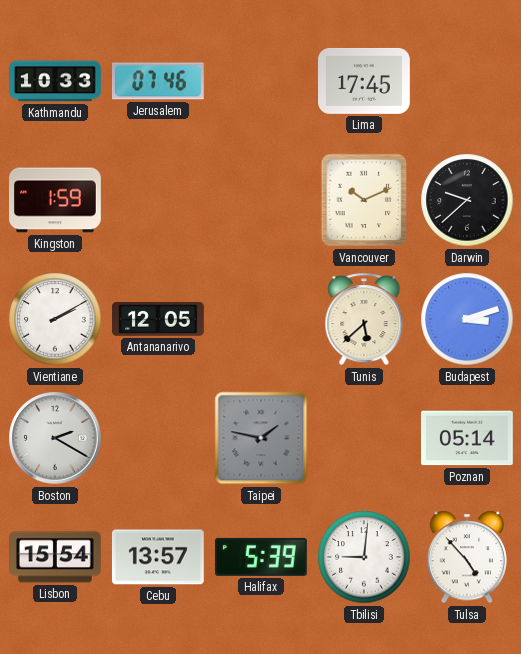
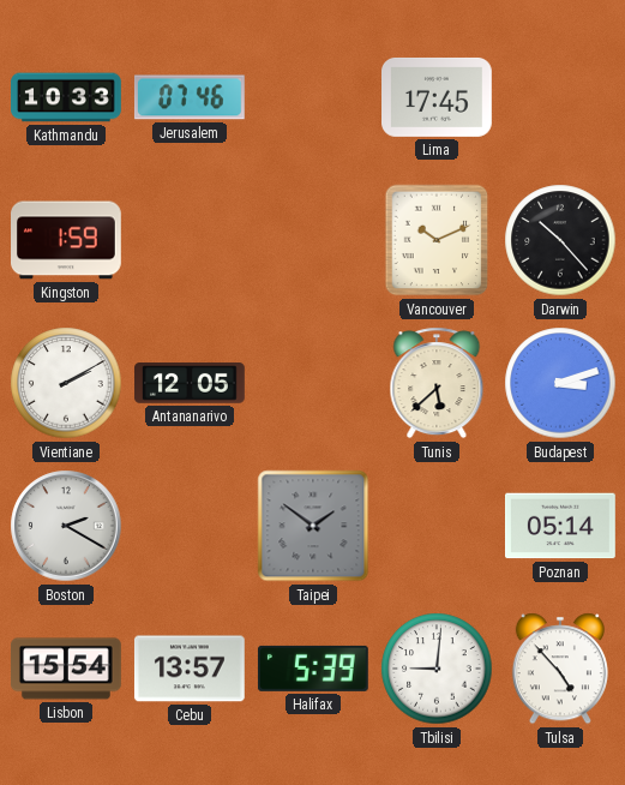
Darwin: 9:38 -> 10:23
Taipei: 1:47 -> 1:51
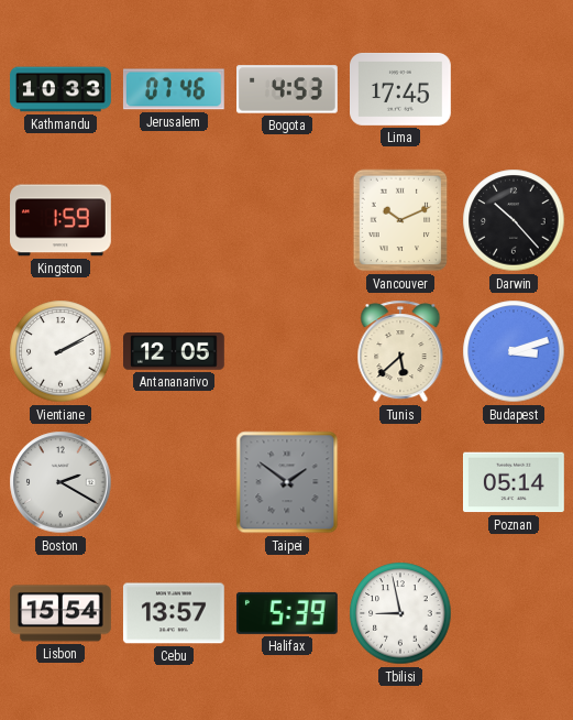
Bogota: none -> 4:53
Tbilisi: 9:01 -> 8:58
Tulsa: 4:53 -> none
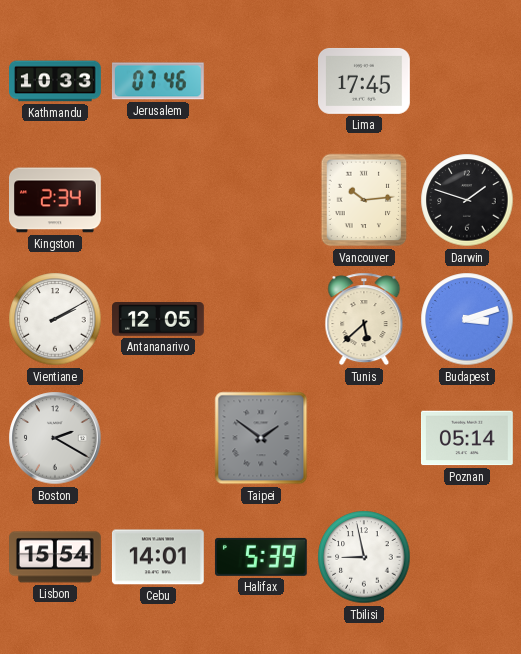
Bogota: 4:53 -> none
Kingston: 1:59 -> 2:34
Vancouver: 10:11 -> 10:14
Darwin: 10:23 -> 1:48
Cebu: 13:57 -> 14:01
